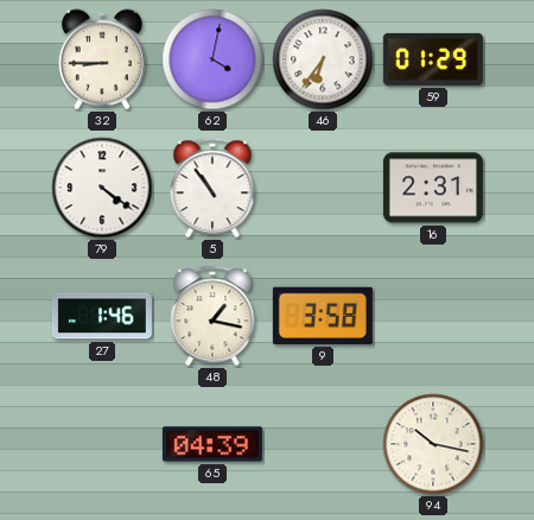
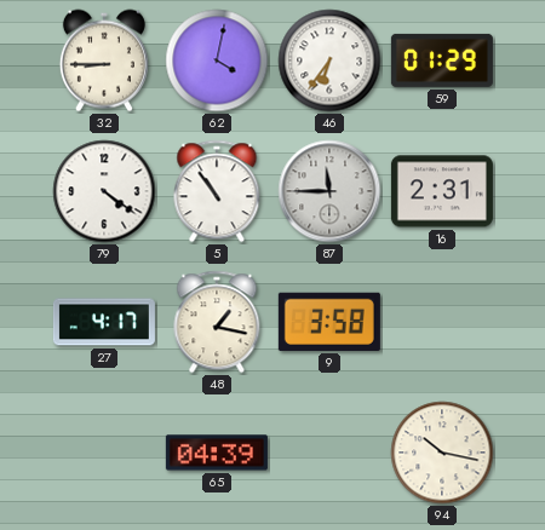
87: none -> 11:45
27: 1:46 -> 4:17
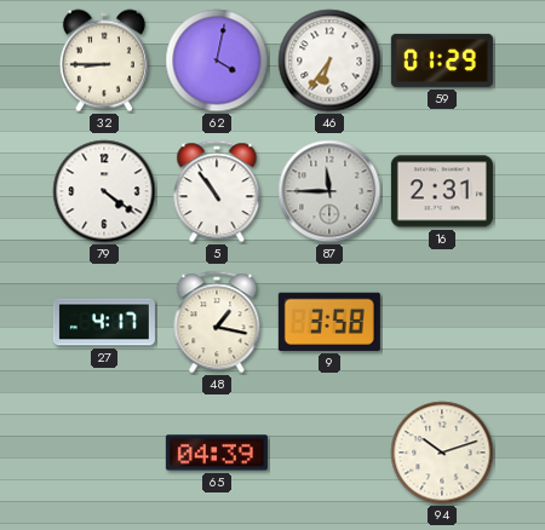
94: 10:17 -> 10:12
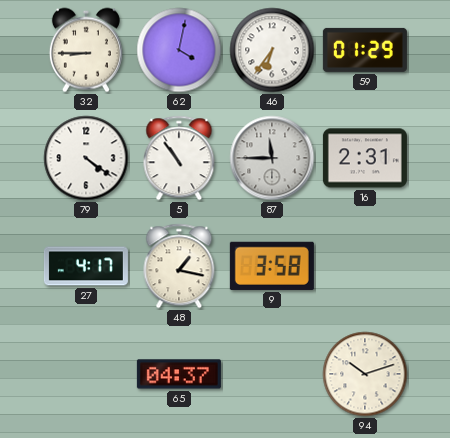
65: 04:39 -> 04:37
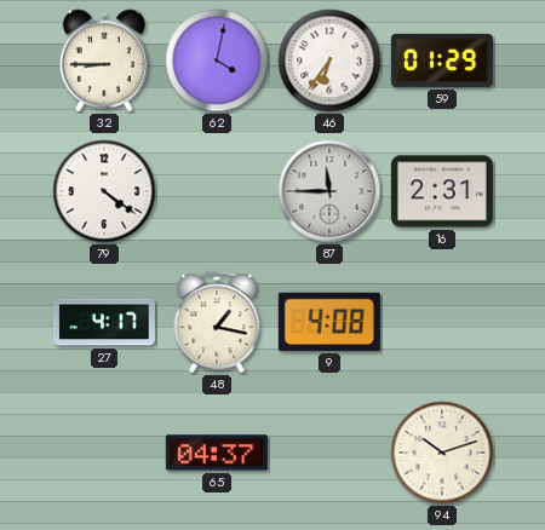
5: 10:54 -> none
9: 3:58 -> 4:08
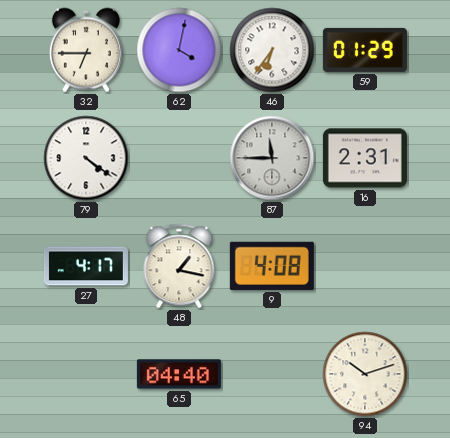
32: 8:45 -> 6:45
65: 04:37 -> 04:40
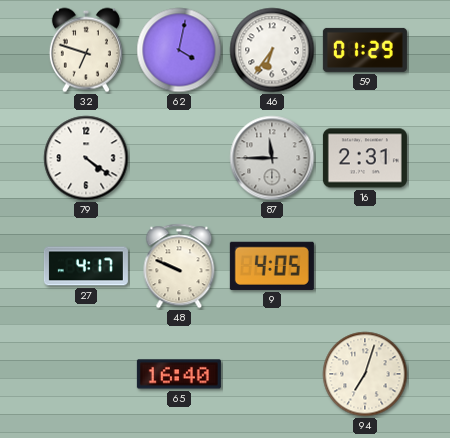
32: 6:45 -> 6:48
48: 1:17 -> 9:49
9: 4:08 -> 4:05
65: 04:40 -> 16:40
94: 10:12 -> 7:03
